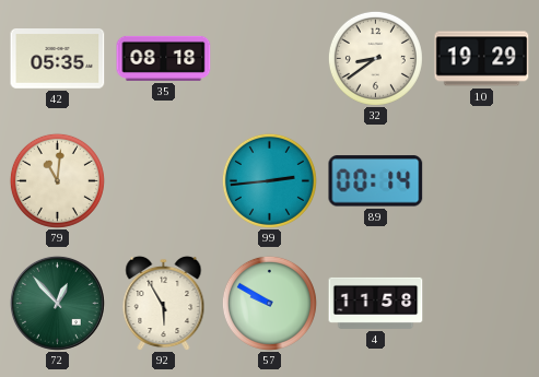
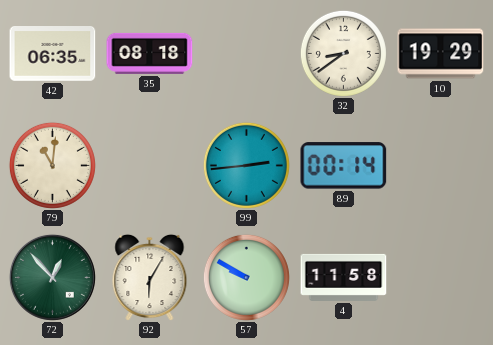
42: 05:35 -> 06:35
92: 5:55 -> 6:05
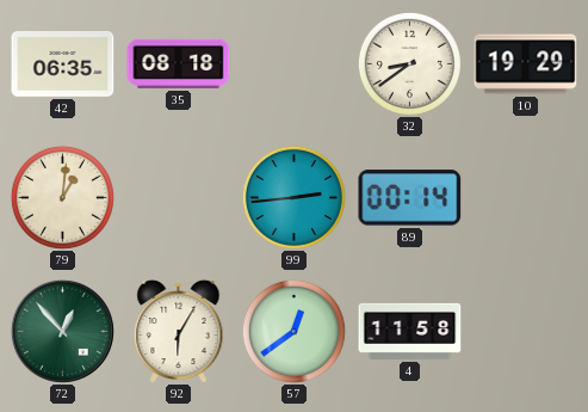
79: 11:01 -> 1:01
57: 9:50 -> 12:39
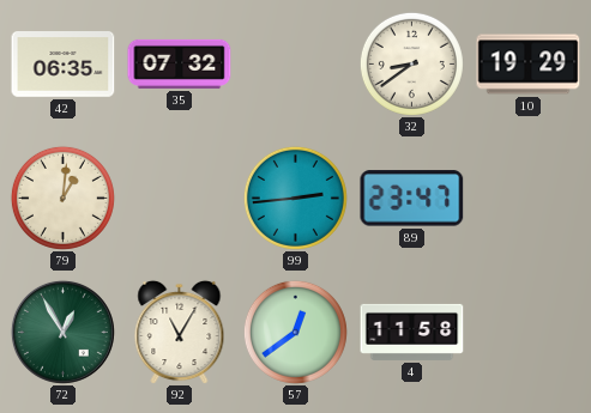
35: 08:18 -> 07:32
89: 00:14 -> 23:47
72: 12:53 -> 12:55
92: 6:05 -> 11:05
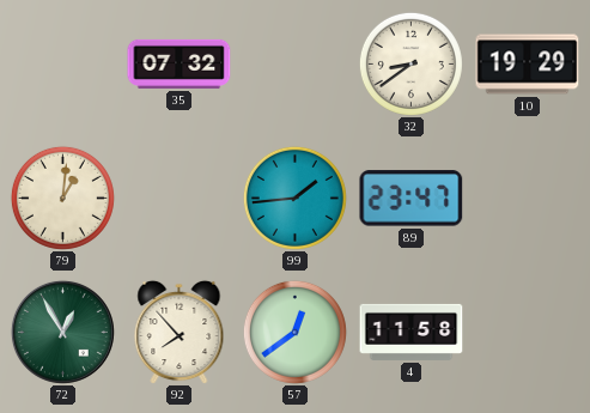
42: 06:35 -> none
99: 2:44 -> 1:44
92: 11:05 -> 7:53
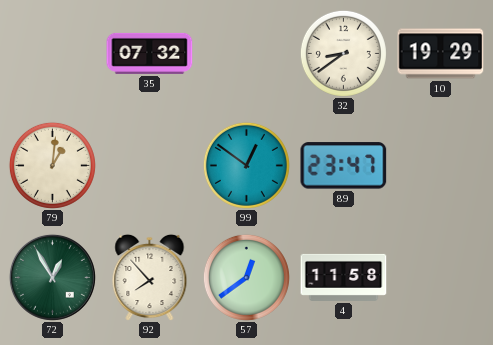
99: 1:44 -> 12:51
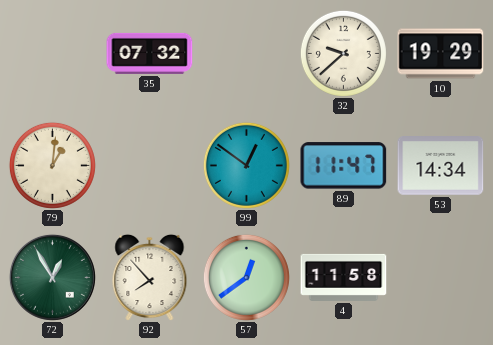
32: 8:39 -> 9:38
89: 23:47 -> 11:47
53: none -> 14:34
